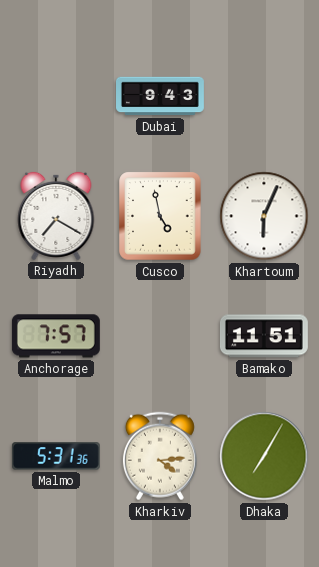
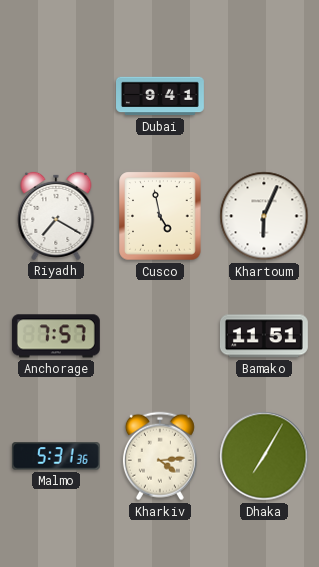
Dubai: 9:43 -> 9:41
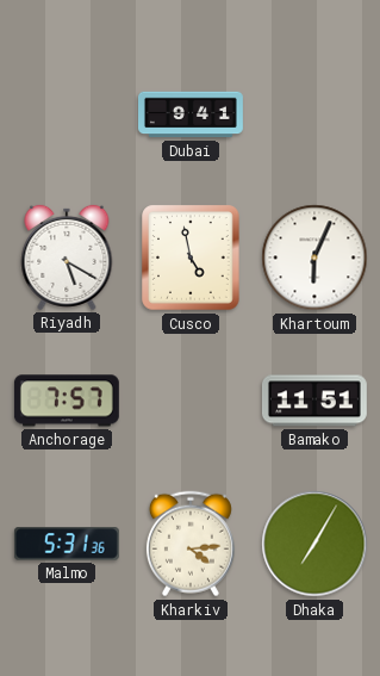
Riyadh: 7:20 -> 5:20
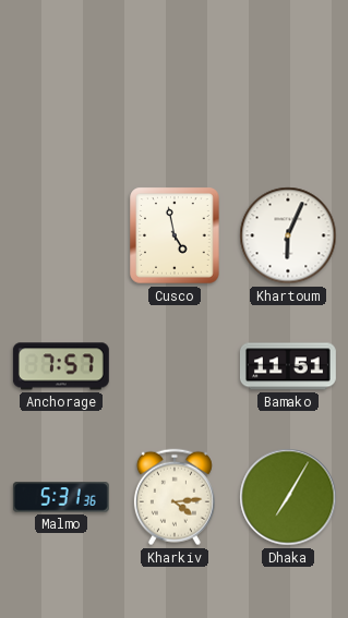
Dubai: 9:41 -> none
Riyadh: 5:20 -> none
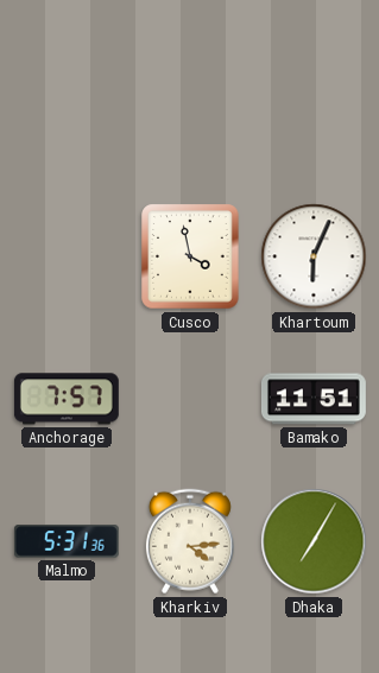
Cusco: 4:58 -> 3:58
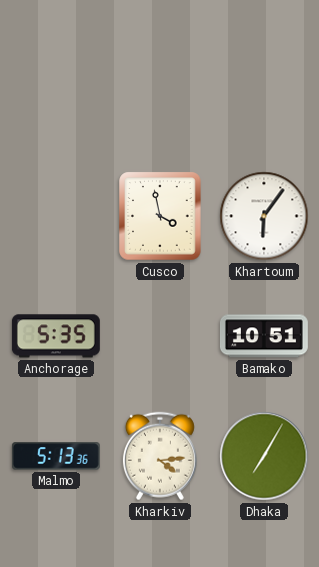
Khartoum: 6:04 -> 6:06
Anchorage: 7:57 -> 5:35
Bamako: 11:51 -> 10:51
Malmo: 5:31 -> 5:13
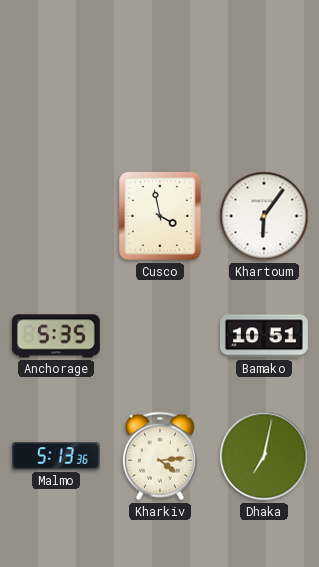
Dhaka: 7:05 -> 7:02
